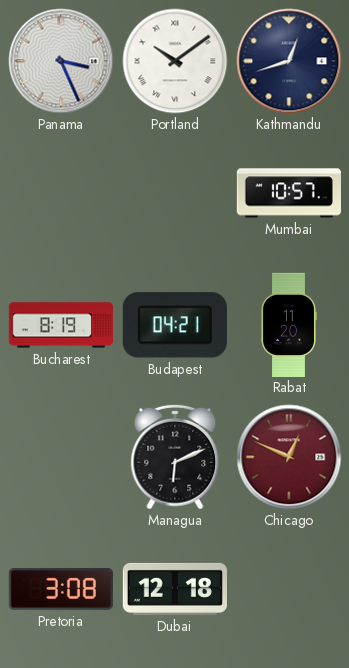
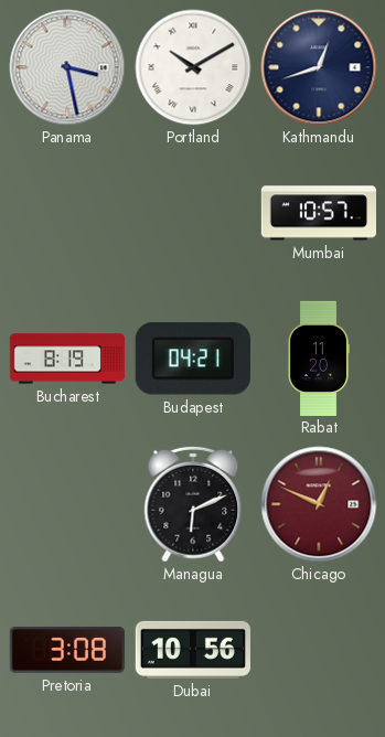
Panama: 3:26 -> 3:28
Portland: 10:09 -> 10:10
Dubai: 12:18 -> 10:56
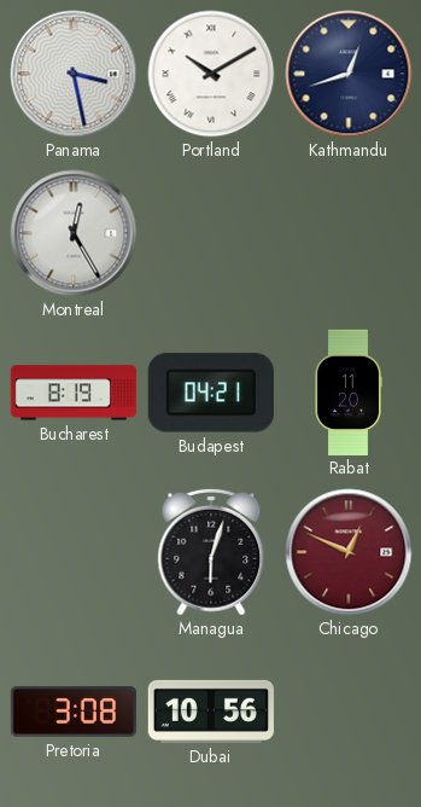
Montreal: none -> 12:25
Mumbai: 10:57 -> none
Managua: 6:11 -> 6:03
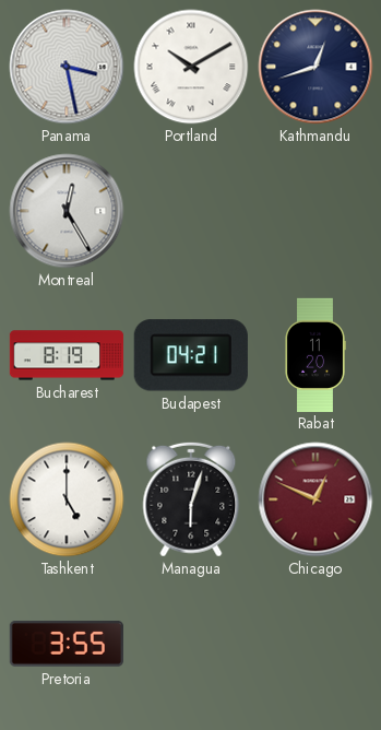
Tashkent: none -> 5:00
Pretoria: 3:08 -> 3:55
Dubai: 10:56 -> none
